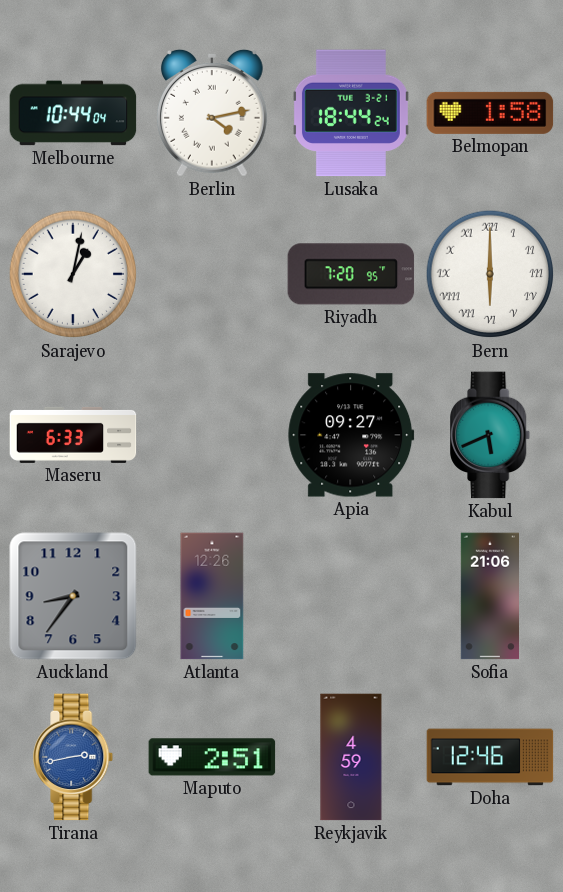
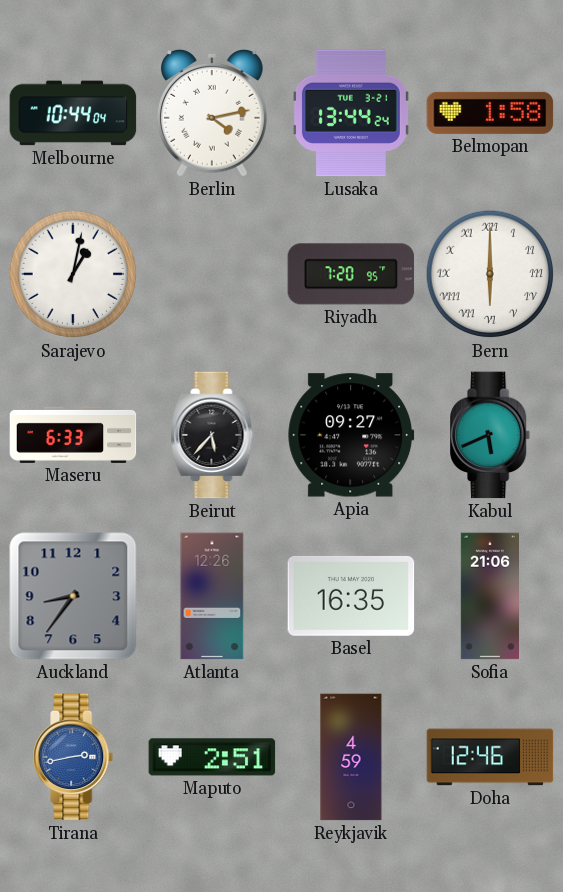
Lusaka: 18:44 -> 13:44
Beirut: none -> 5:37
Basel: none -> 16:35
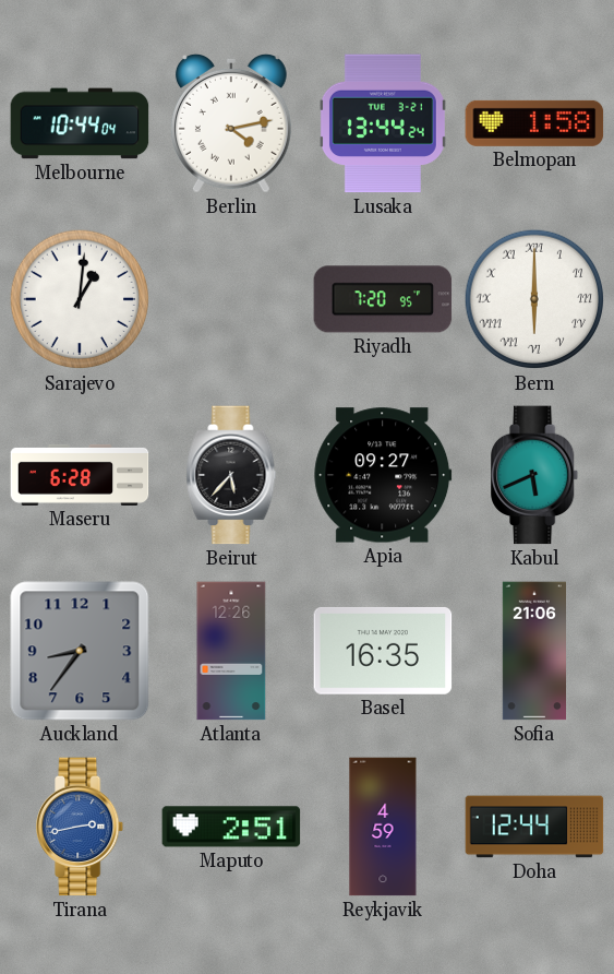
Sarajevo: 1:02 -> 1:01
Maseru: 6:33 -> 6:28
Doha: 12:46 -> 12:44
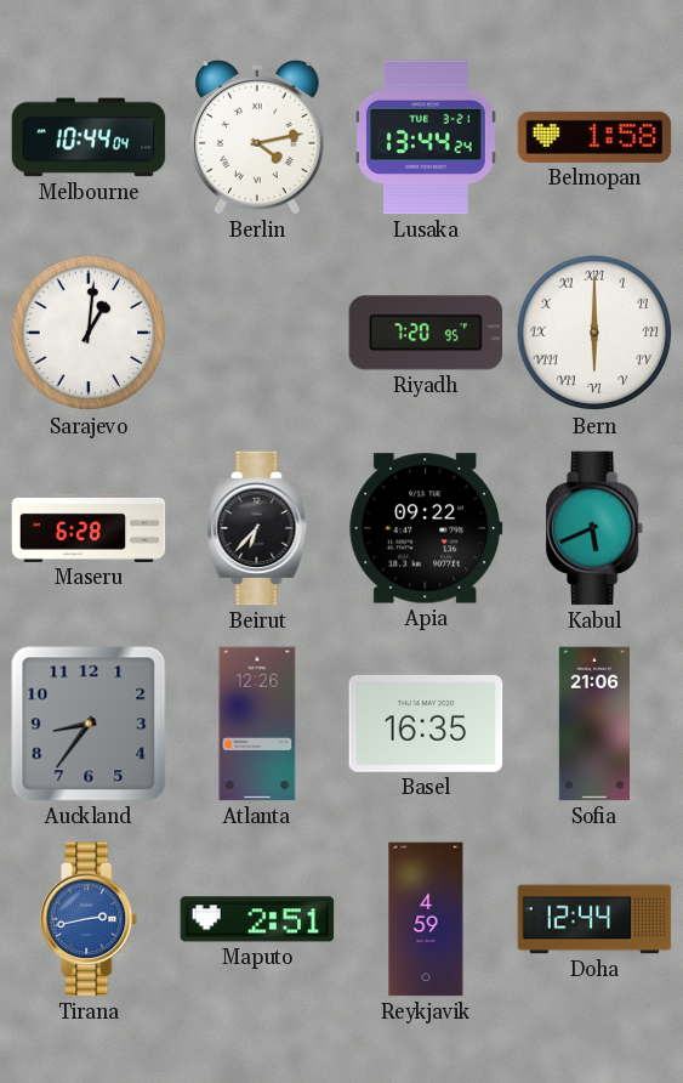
Beirut: 5:37 -> 6:37
Apia: 09:27 -> 09:22
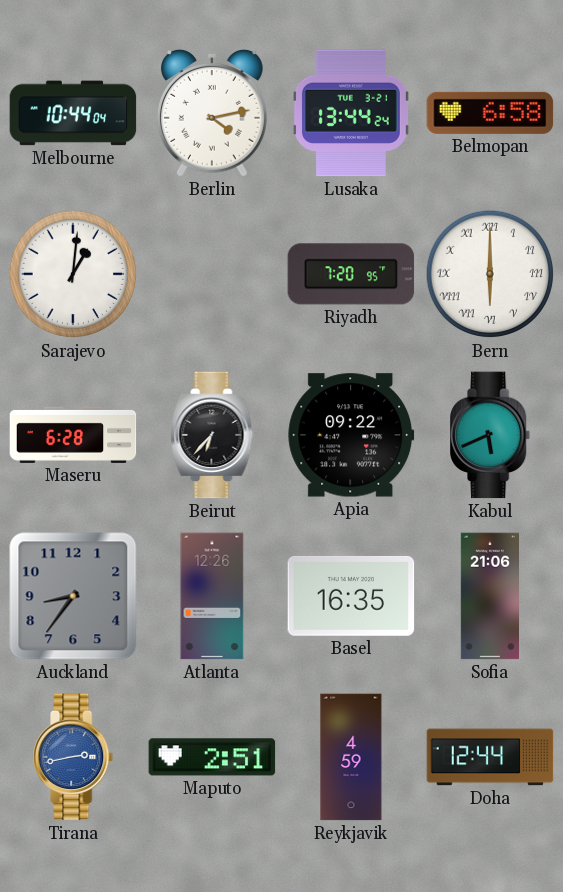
Belmopan: 1:58 -> 6:58
